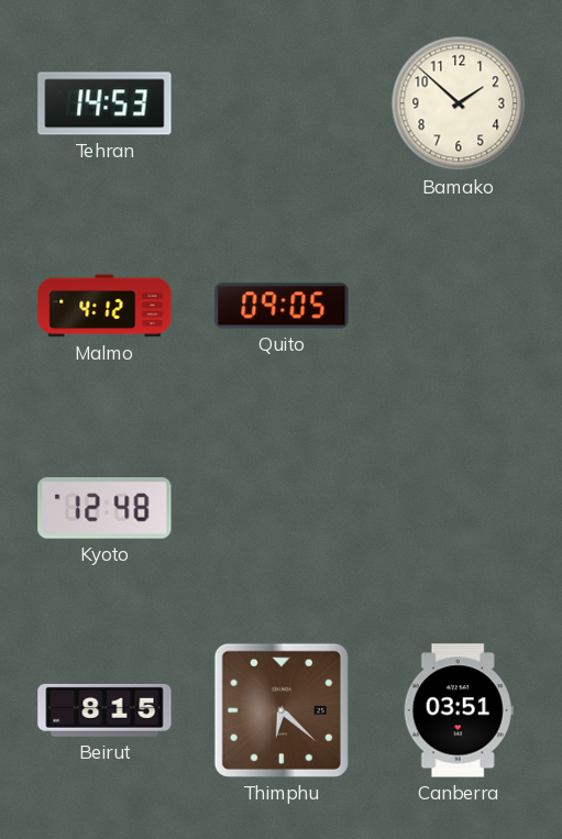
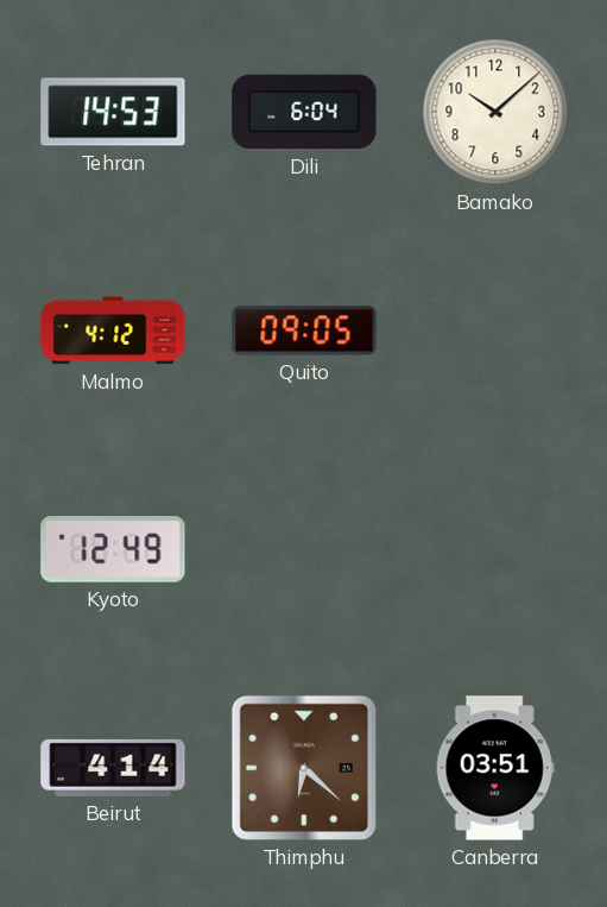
Dili: none -> 6:04
Bamako: 1:52 -> 10:08
Kyoto: 12:48 -> 12:49
Beirut: 8:15 -> 4:14
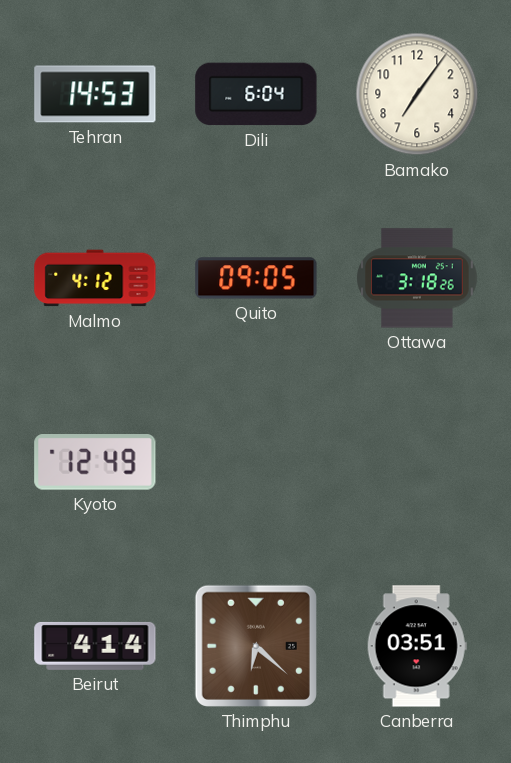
Bamako: 10:08 -> 7:06
Ottawa: none -> 3:18
